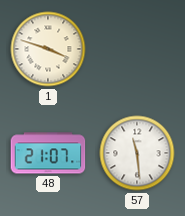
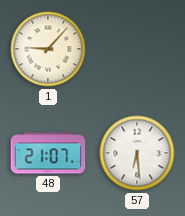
1: 3:48 -> 9:07
57: 11:29 -> 6:29
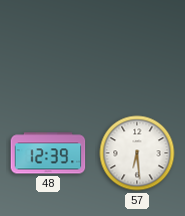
1: 9:07 -> none
48: 21:07 -> 12:39
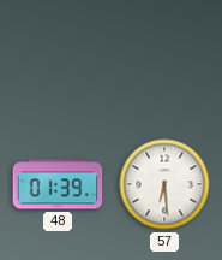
48: 12:39 -> 01:39
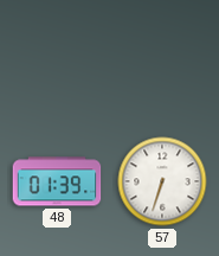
57: 6:29 -> 6:33
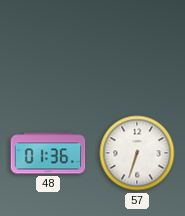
48: 01:39 -> 01:36
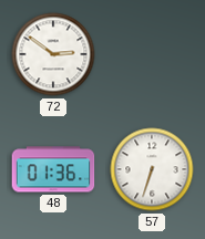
72: none -> 2:51
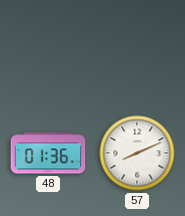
72: 2:51 -> none
57: 6:33 -> 8:11
